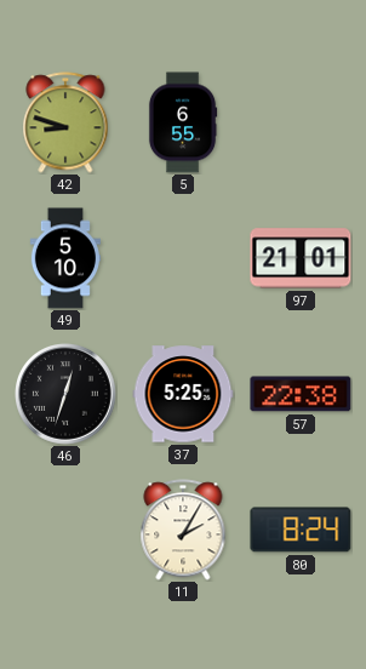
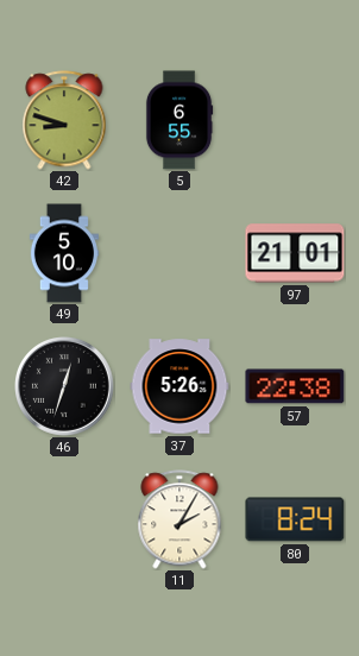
37: 5:25 -> 5:26
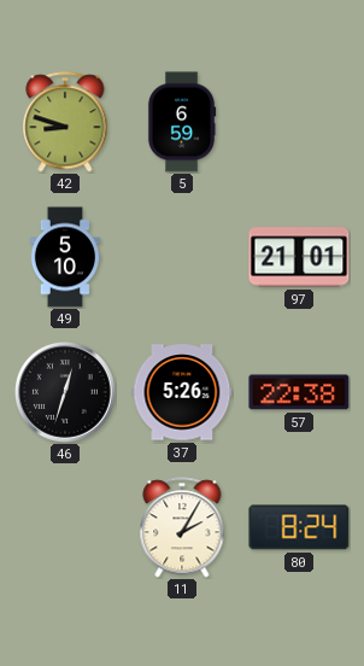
5: 6:55 -> 6:59
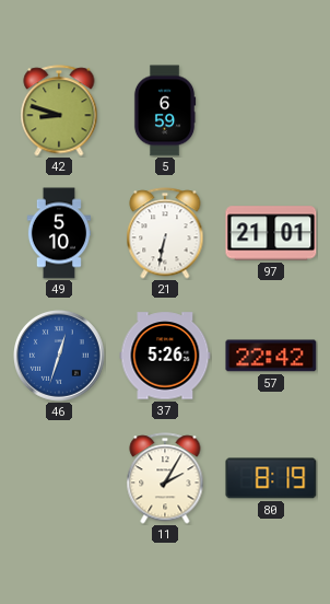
21: none -> 6:32
46 dial: black -> blue
57: 22:38 -> 22:42
80: 8:24 -> 8:19
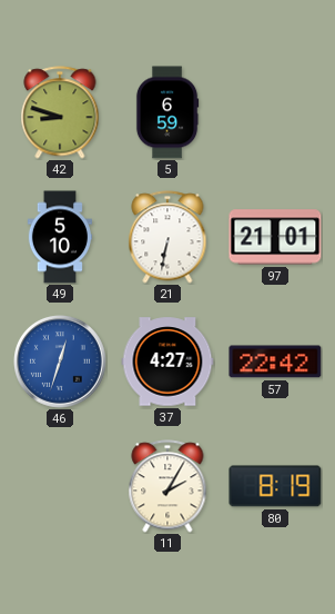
37: 5:26 -> 4:27
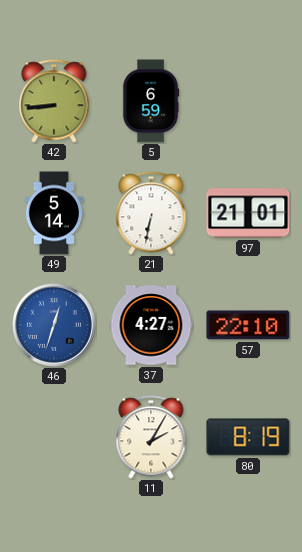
42: 8:48 -> 8:44
49: 5:10 -> 5:14
57: 22:42 -> 22:10
